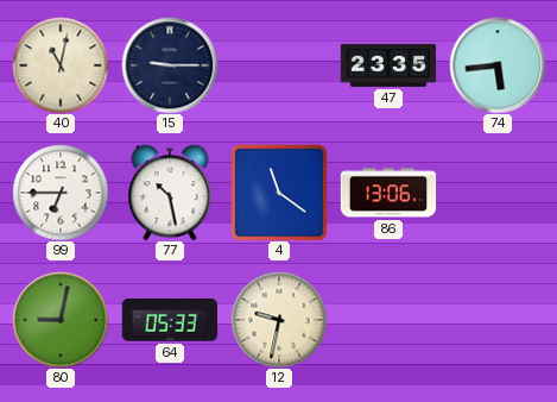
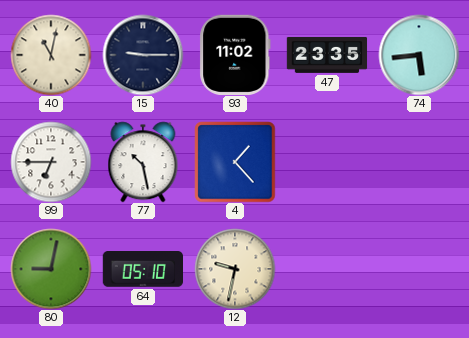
93: none -> 11:02
4: 11:21 -> 1:23
86: 13:06 -> none
64: 05:33 -> 05:10
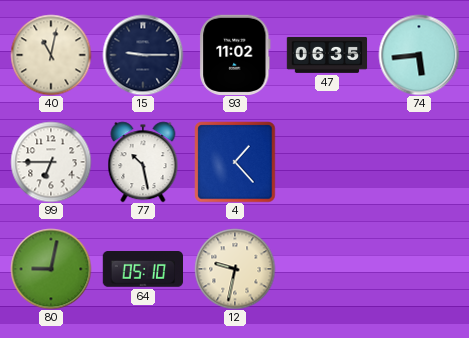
47: 23:35 -> 06:35
